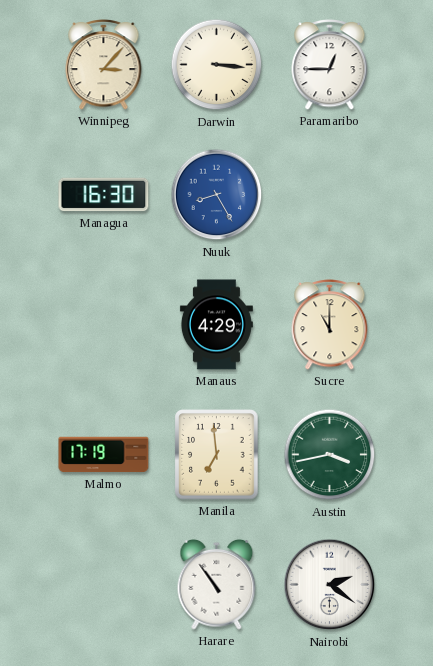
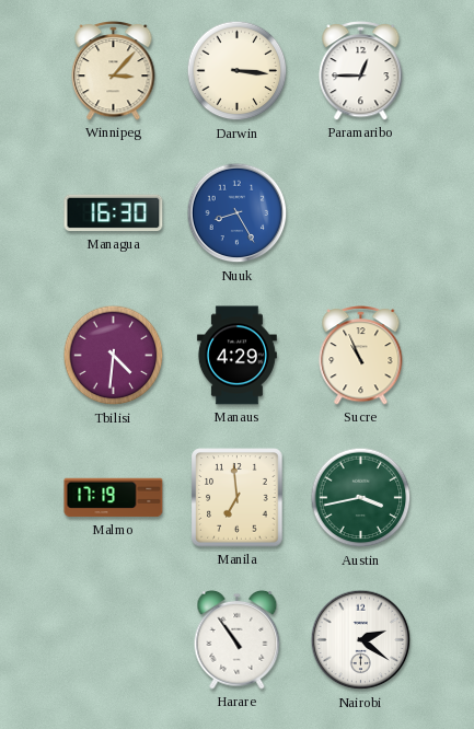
Tbilisi: none -> 4:31
Sucre: 11:00 -> 10:56
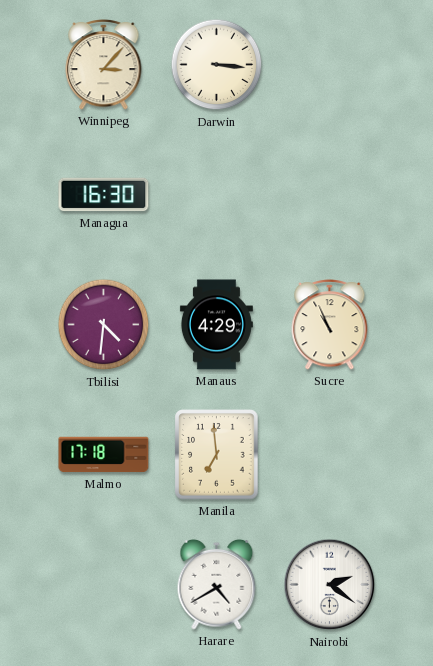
Paramaribo: 12:45 -> none
Nuuk: 8:25 -> none
Malmo: 17:19 -> 17:18
Austin: 3:43 -> none
Harare: 10:54 -> 4:40
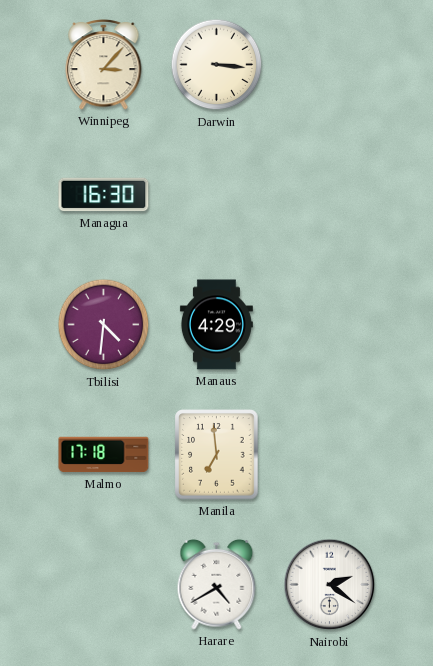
Sucre: 10:56 -> none
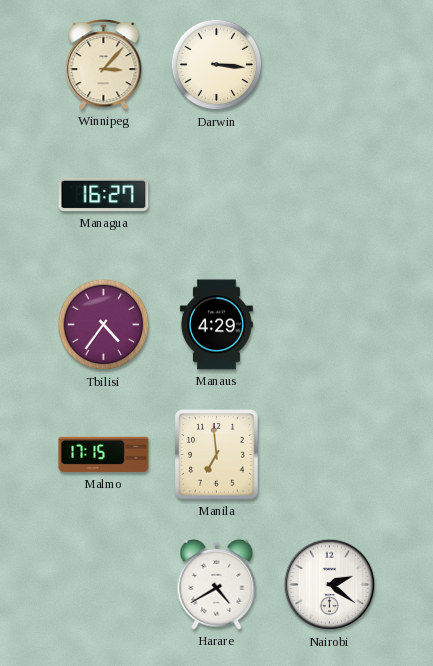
Managua: 16:30 -> 16:27
Tbilisi: 4:31 -> 4:36
Malmo: 17:18 -> 17:15
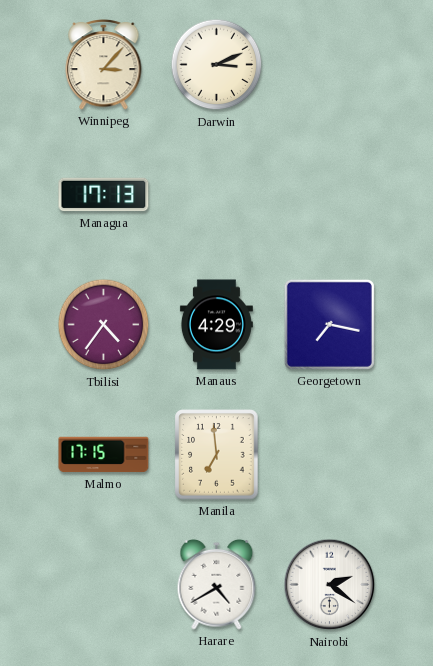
Darwin: 3:16 -> 3:11
Managua: 16:27 -> 17:13
Georgetown: none -> 7:17
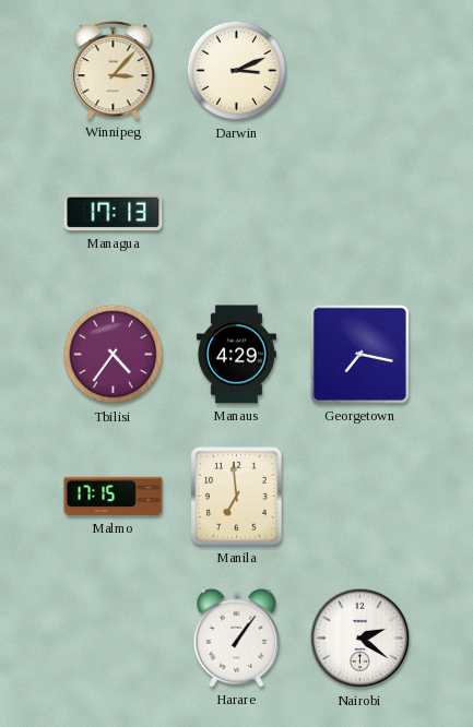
Harare: 4:40 -> 1:06
